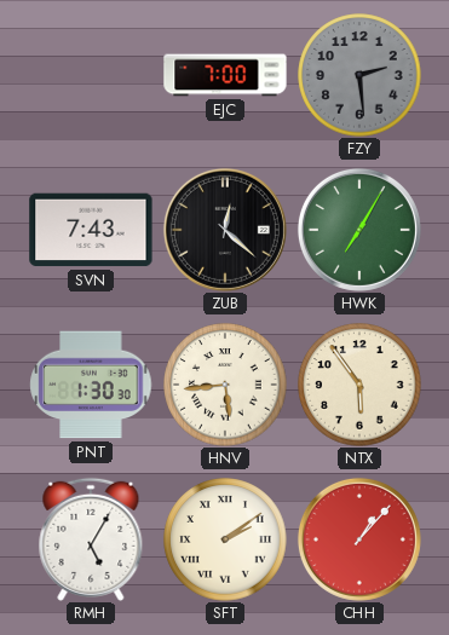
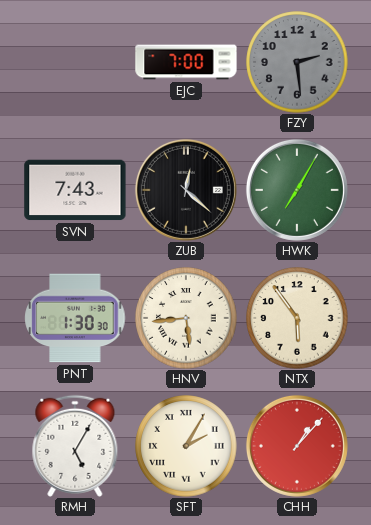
SFT: 2:09 -> 2:05
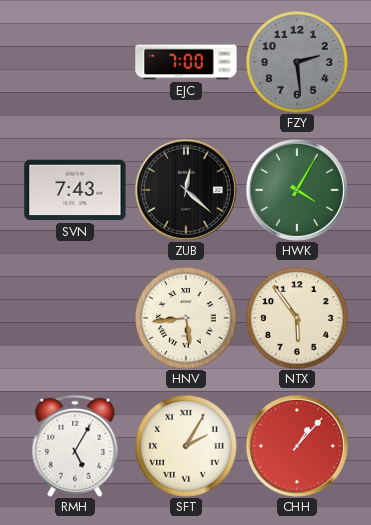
HWK: 7:05 -> 4:05
PNT: 1:30 -> none
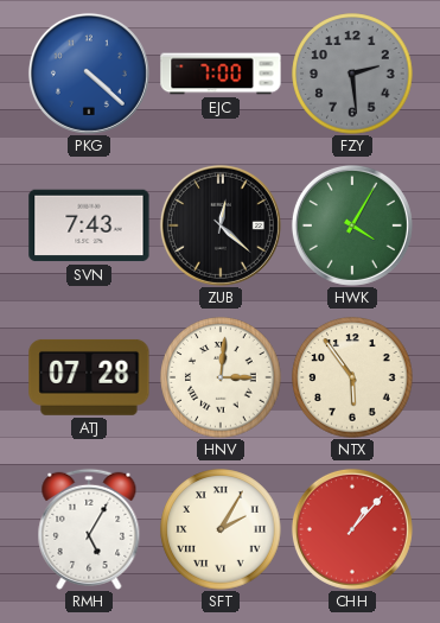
PKG: none -> 4:22
ATJ: none -> 07:28
HNV: 5:44 -> 3:01
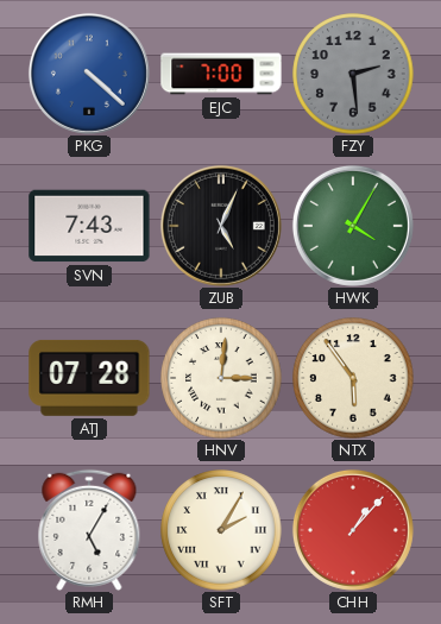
ZUB: 12:22 -> 5:04
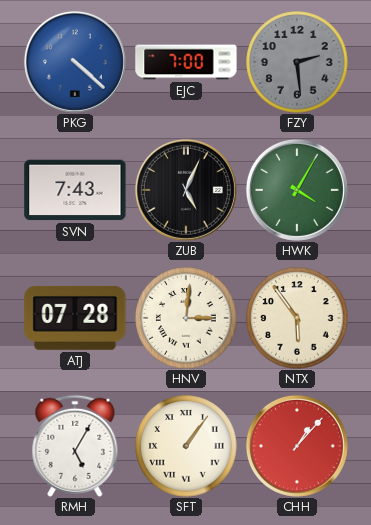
SFT: 2:05 -> 1:06
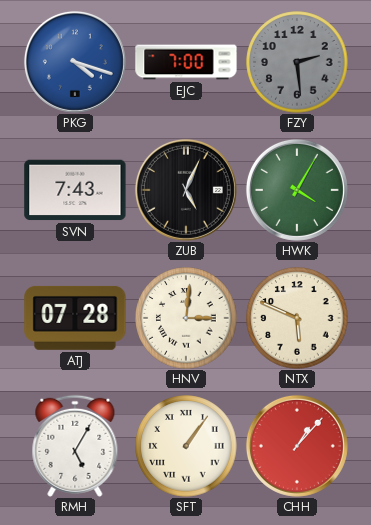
PKG: 4:22 -> 4:18
NTX: 5:54 -> 5:49
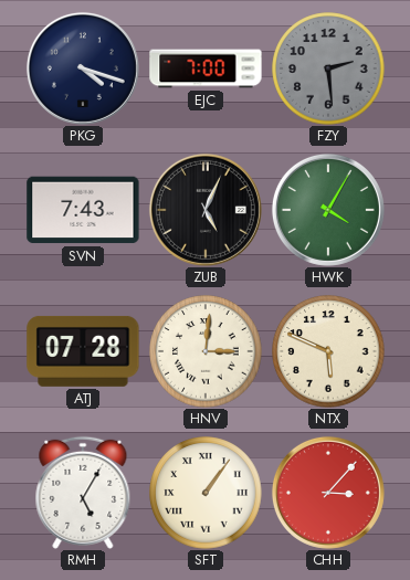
PKG dial: blue -> navy
CHH: 1:07 -> 3:07
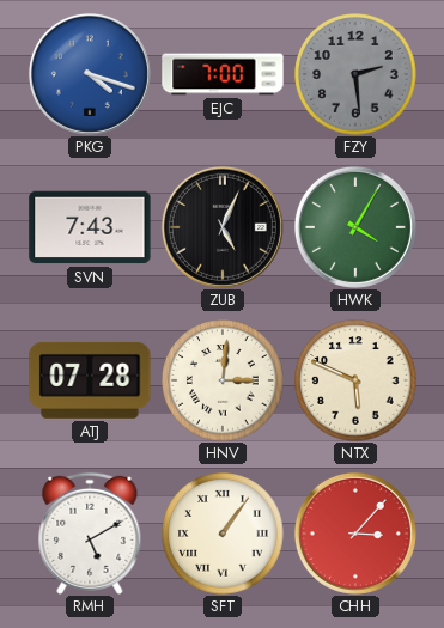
PKG dial: navy -> blue
RMH: 5:05 -> 5:10
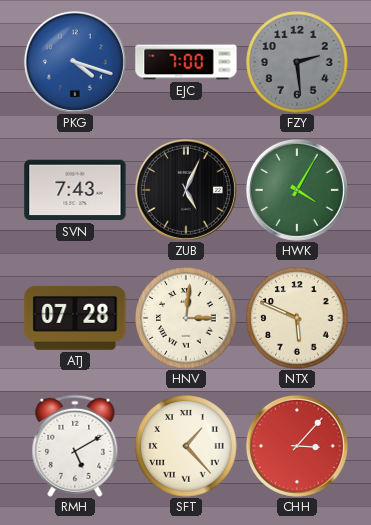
SFT: 1:06 -> 1:23
